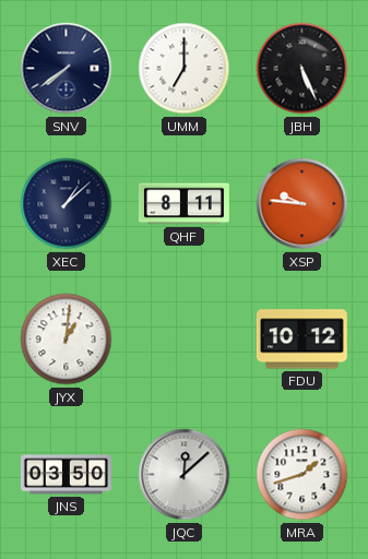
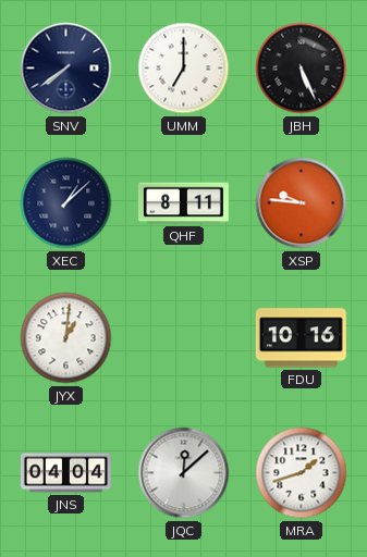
FDU: 10:12 -> 10:16
JNS: 03:50 -> 04:04
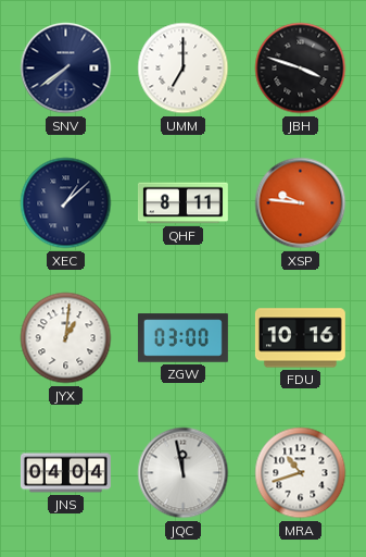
JBH: 5:26 -> 3:48
ZGW: none -> 03:00
JQC: 12:08 -> 11:58
MRA: 1:42 -> 10:42
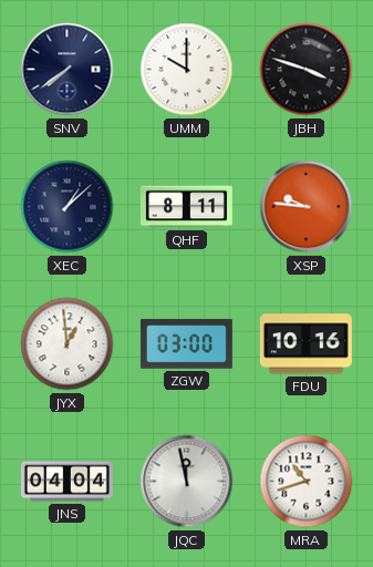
UMM: 7:00 -> 10:00
JYX: 1:01 -> 12:59
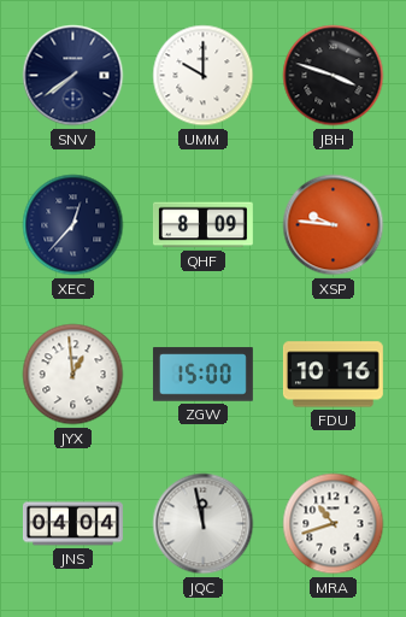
XEC: 1:08 -> 12:37
QHF: 8:11 -> 8:09
ZGW: 03:00 -> 15:00
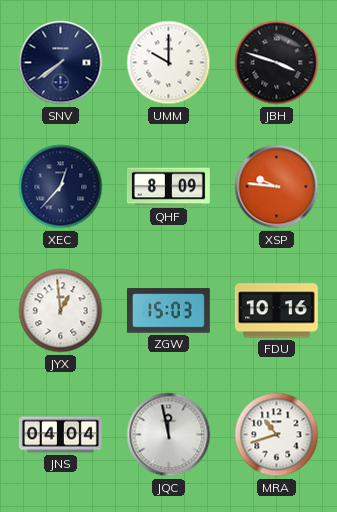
ZGW: 15:00 -> 15:03
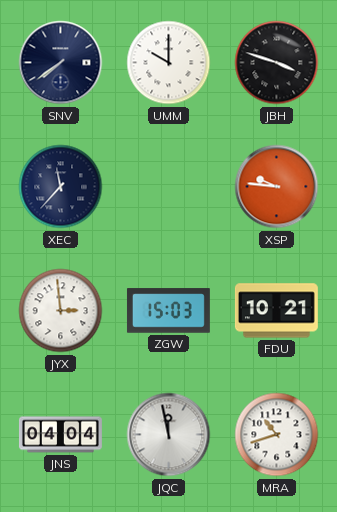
XEC: 12:37 -> 11:37
QHF: 8:09 -> none
JYX: 12:59 -> 2:59
FDU: 10:16 -> 10:21
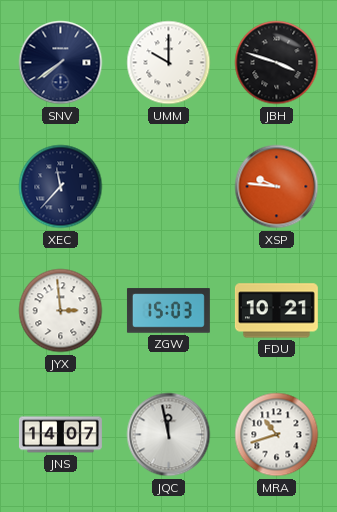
JNS: 04:04 -> 14:07
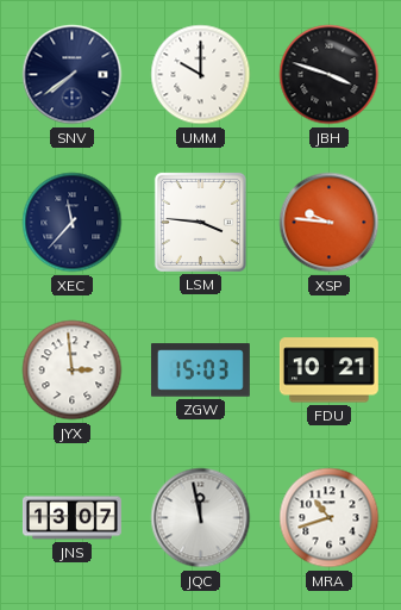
LSM: none -> 3:46
JNS: 14:07 -> 13:07
